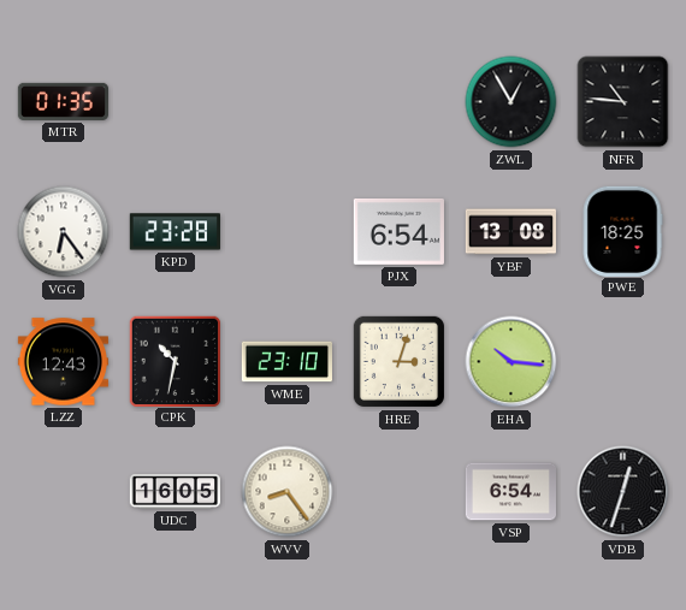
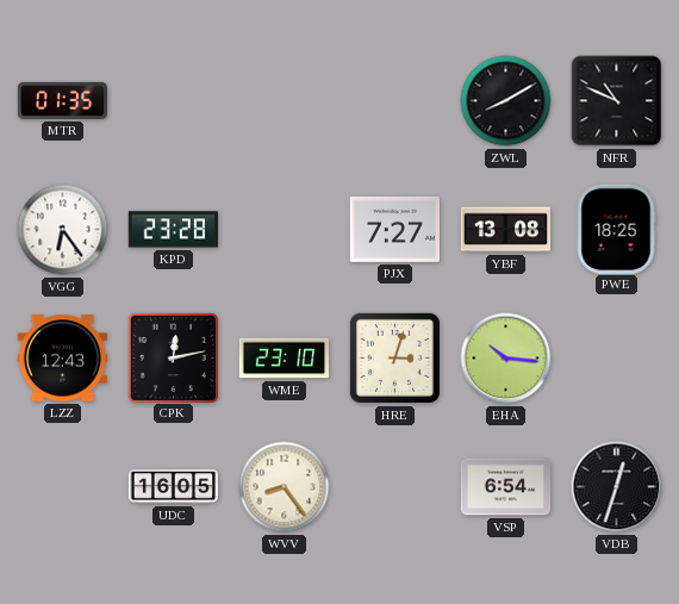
ZWL: 12:55 -> 8:10
NFR: 10:46 -> 10:49
PJX: 6:54 -> 7:27
CPK: 10:32 -> 12:13
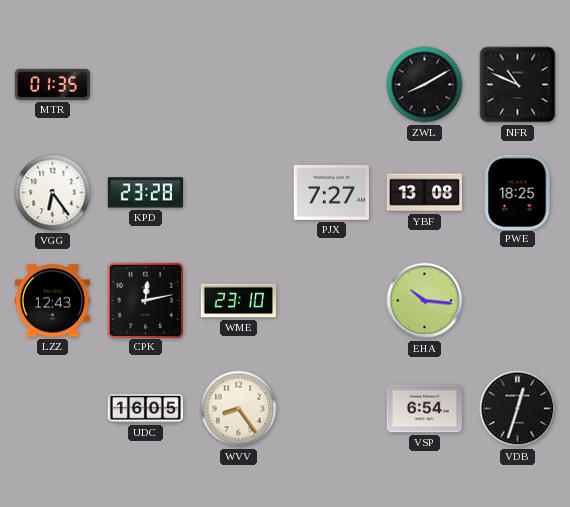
HRE: 3:03 -> none
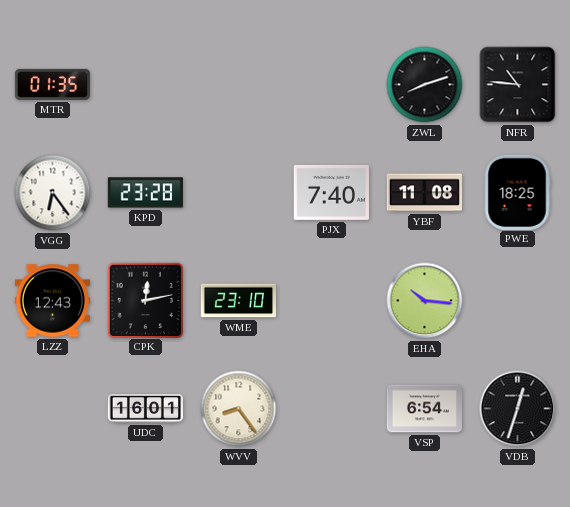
ZWL: 8:10 -> 8:12
NFR: 10:49 -> 10:46
PJX: 7:27 -> 7:40
YBF: 13:08 -> 11:08
UDC: 16:05 -> 16:01
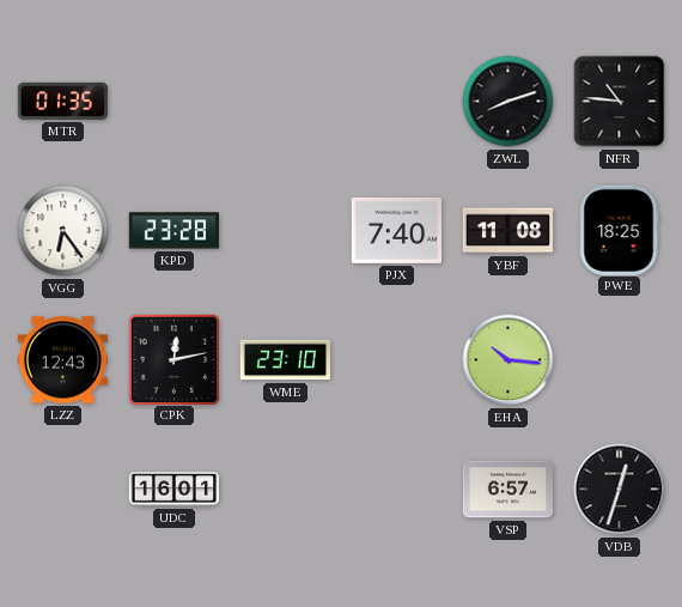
WVV: 8:24 -> none
VSP: 6:54 -> 6:57
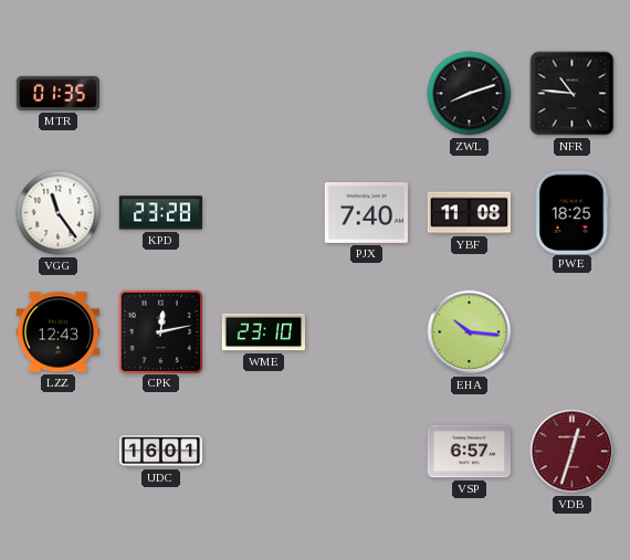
VGG: 6:24 -> 11:24
VDB dial: black -> burgundy
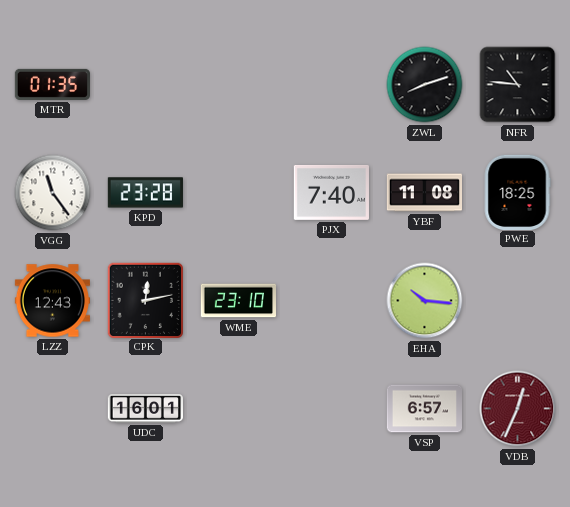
VDB: 12:33 -> 12:34
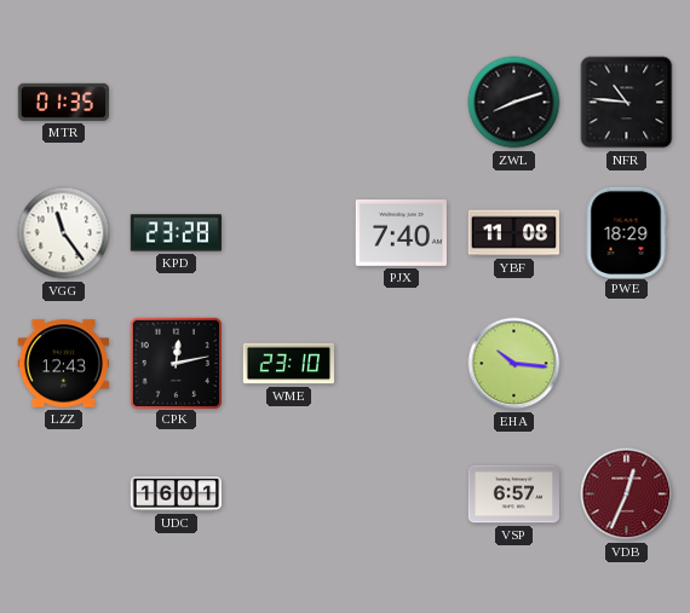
PWE: 18:25 -> 18:29
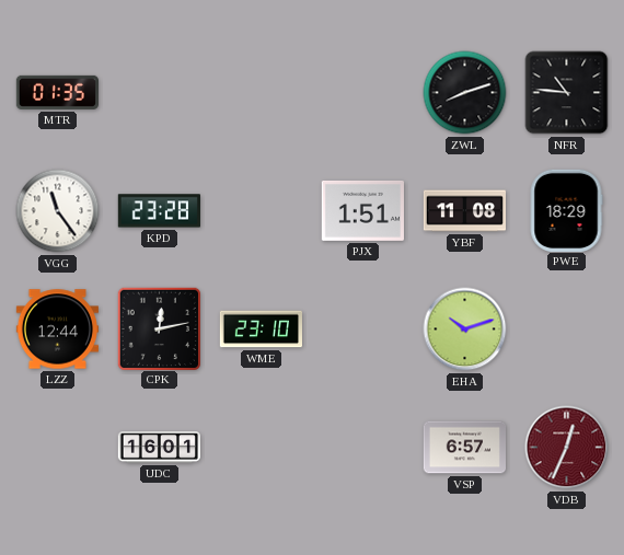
PJX: 7:40 -> 1:51
LZZ: 12:43 -> 12:44
EHA: 10:16 -> 10:12
